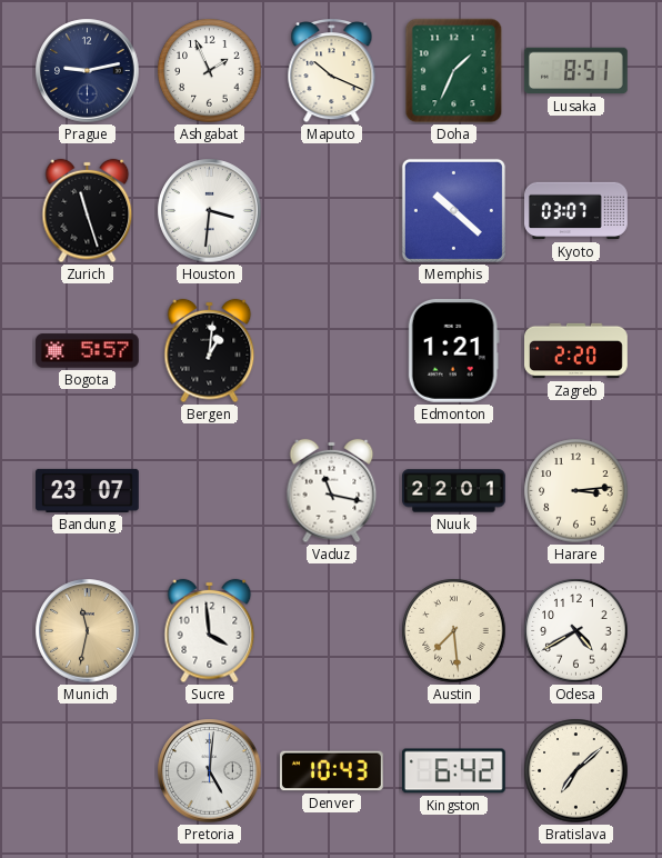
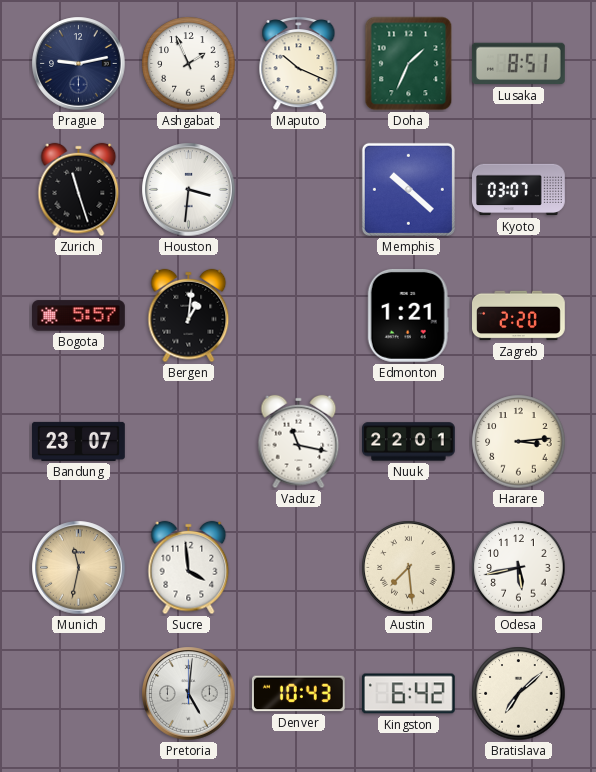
Odesa: 4:40 -> 5:43
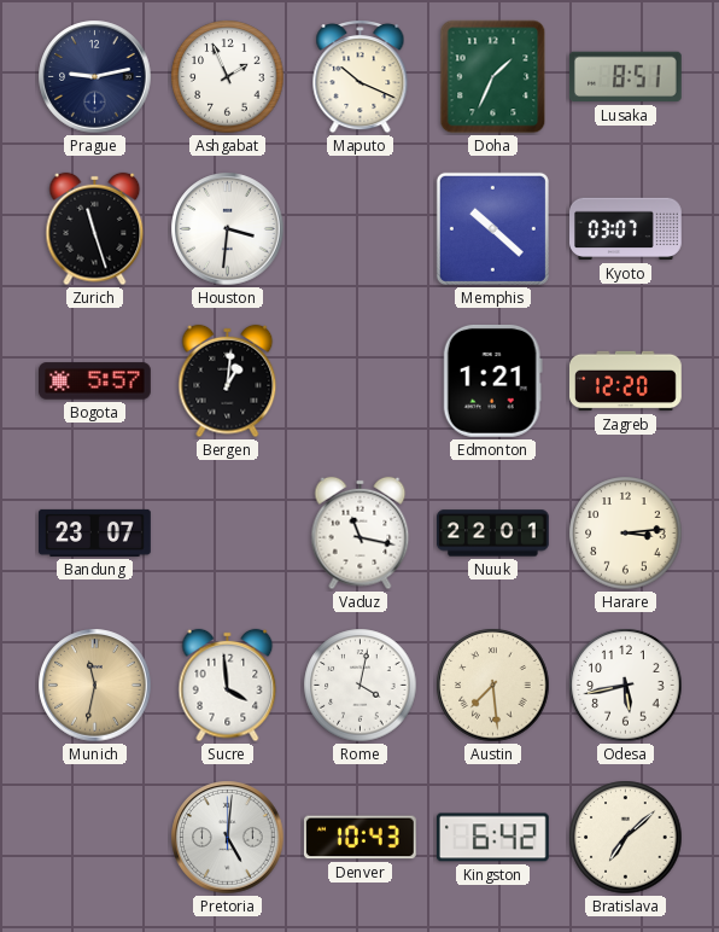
Zagreb: 2:20 -> 12:20
Rome: none -> 4:02
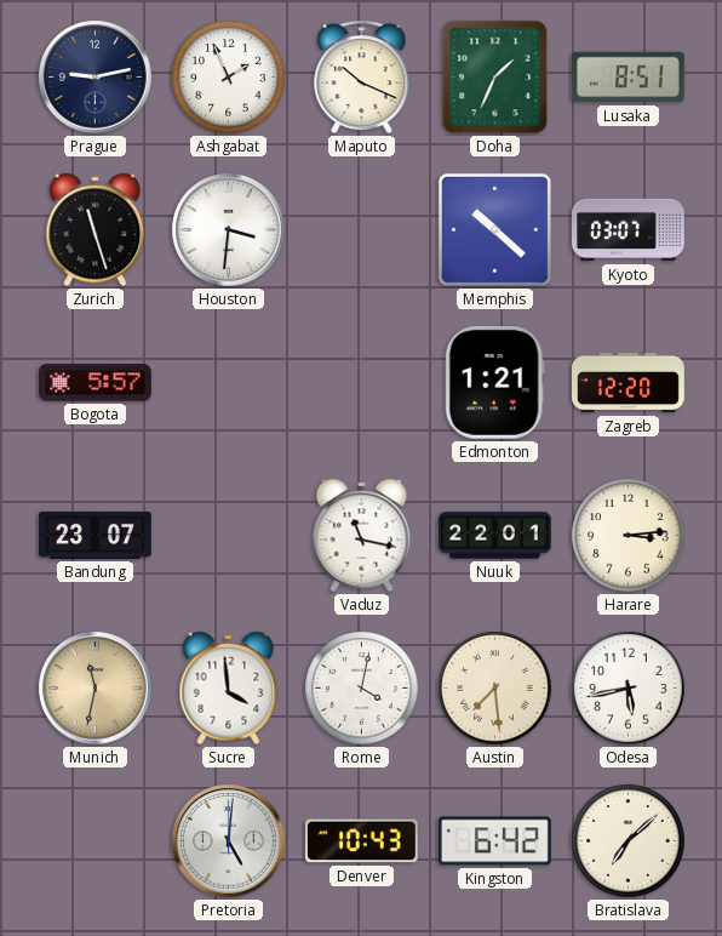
Bergen: 1:01 -> none
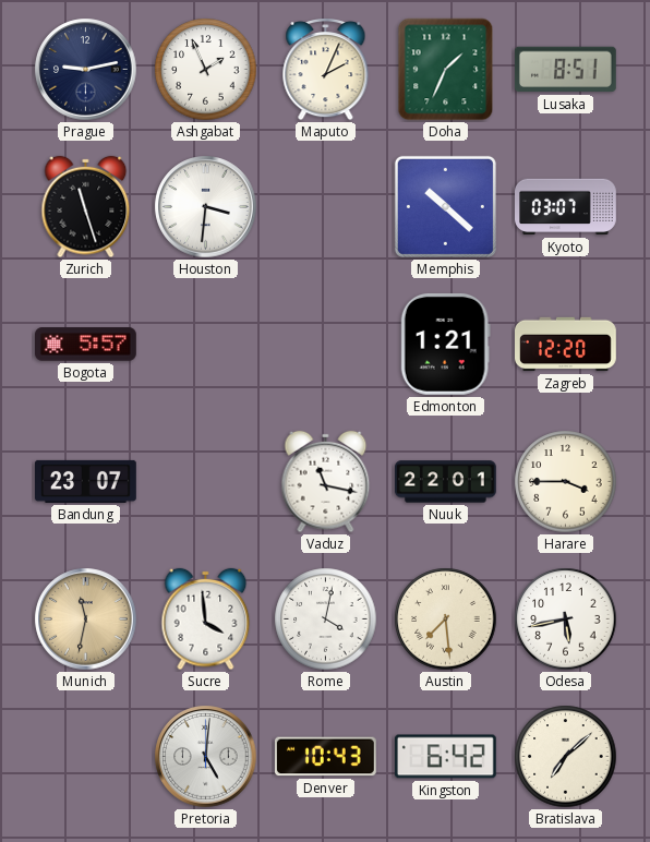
Maputo: 10:19 -> 2:04
Harare: 3:14 -> 3:45
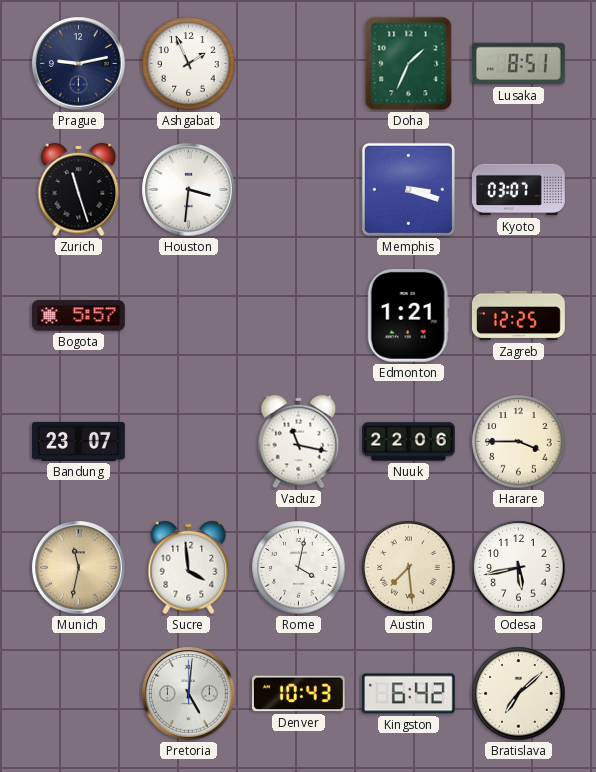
Maputo: 2:04 -> none
Memphis: 10:22 -> 3:18
Zagreb: 12:20 -> 12:25
Nuuk: 22:01 -> 22:06
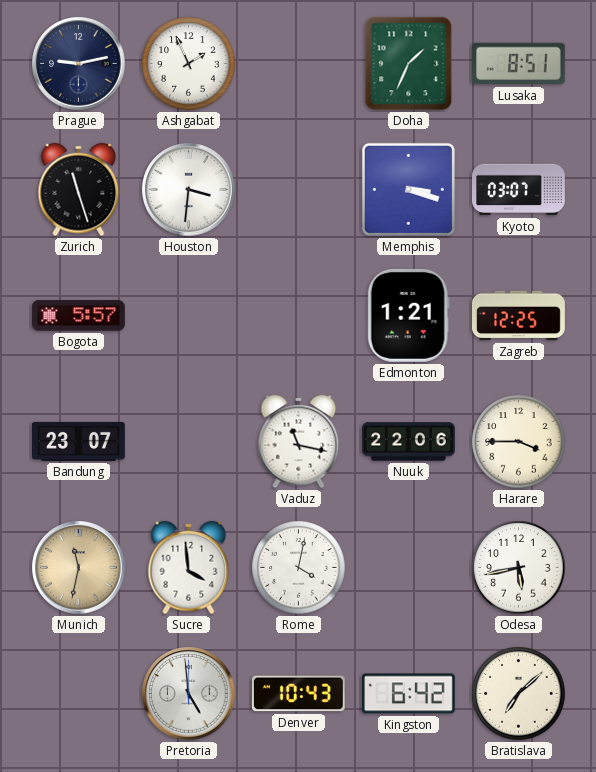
Austin: 7:29 -> none
Pretoria: 5:01 -> 4:59
